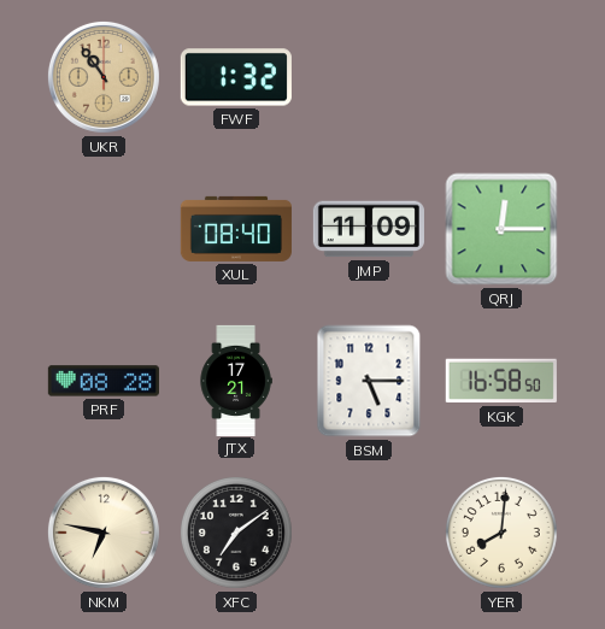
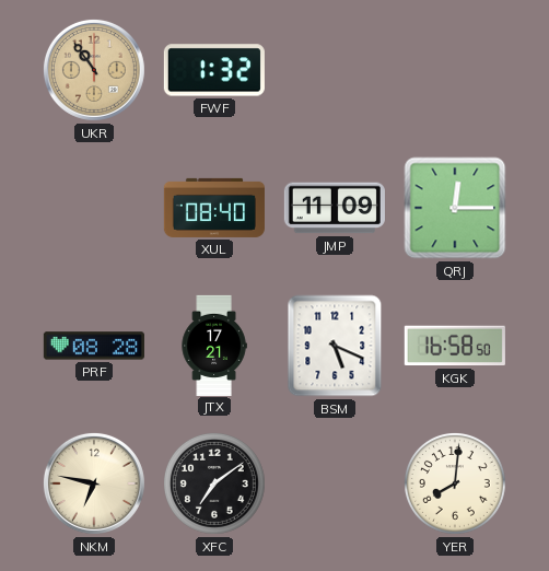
BSM: 5:15 -> 5:19
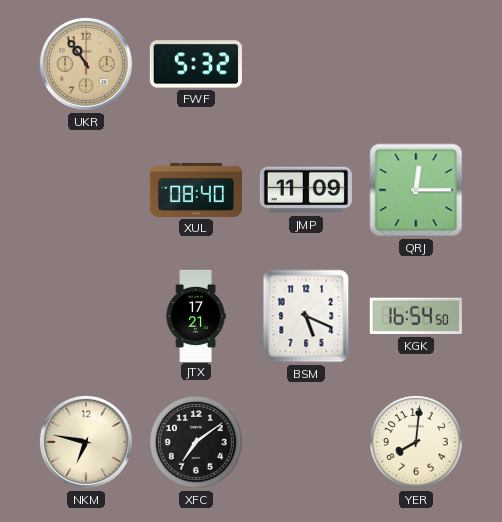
FWF: 1:32 -> 5:32
PRF: 08:28 -> none
KGK: 16:58 -> 16:54
